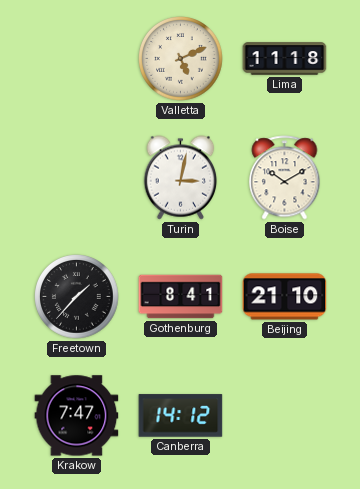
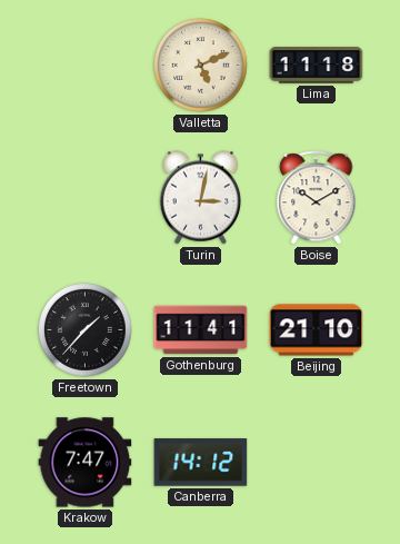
Gothenburg: 8:41 -> 11:41
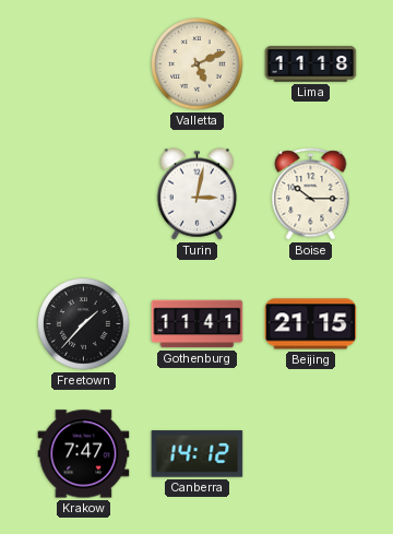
Boise: 10:10 -> 10:15
Beijing: 21:10 -> 21:15
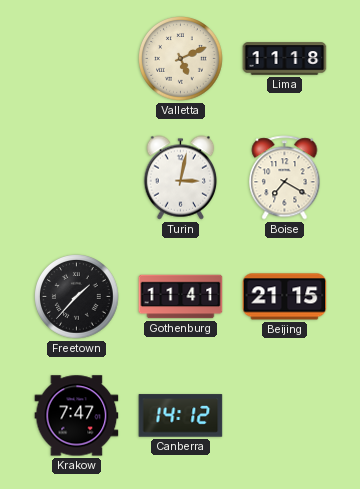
Boise: 10:15 -> 7:20
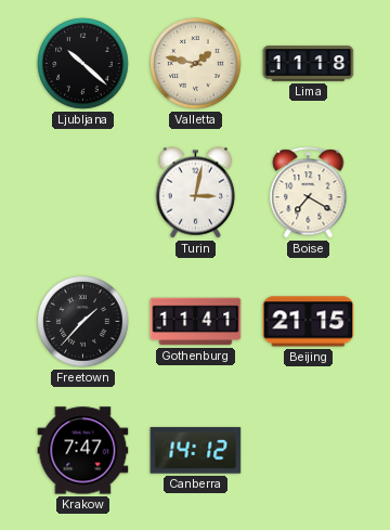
Ljubljana: none -> 10:22
Valletta: 5:11 -> 1:47
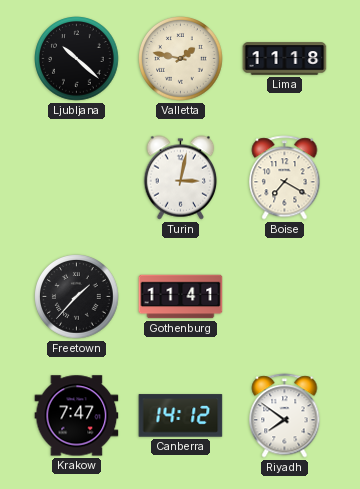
Beijing: 21:15 -> none
Riyadh: none -> 7:51
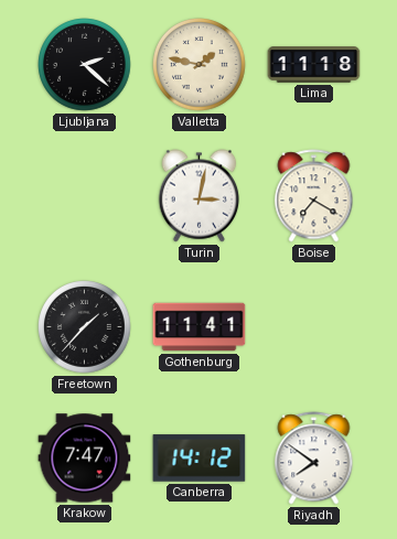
Ljubljana: 10:22 -> 2:22
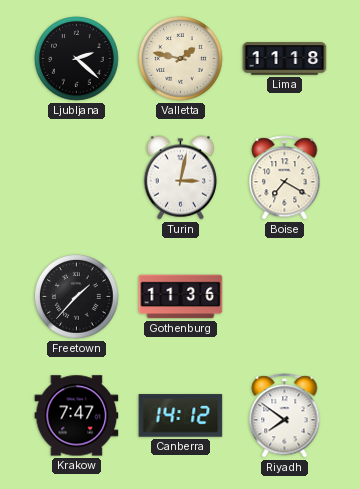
Gothenburg: 11:41 -> 11:36
